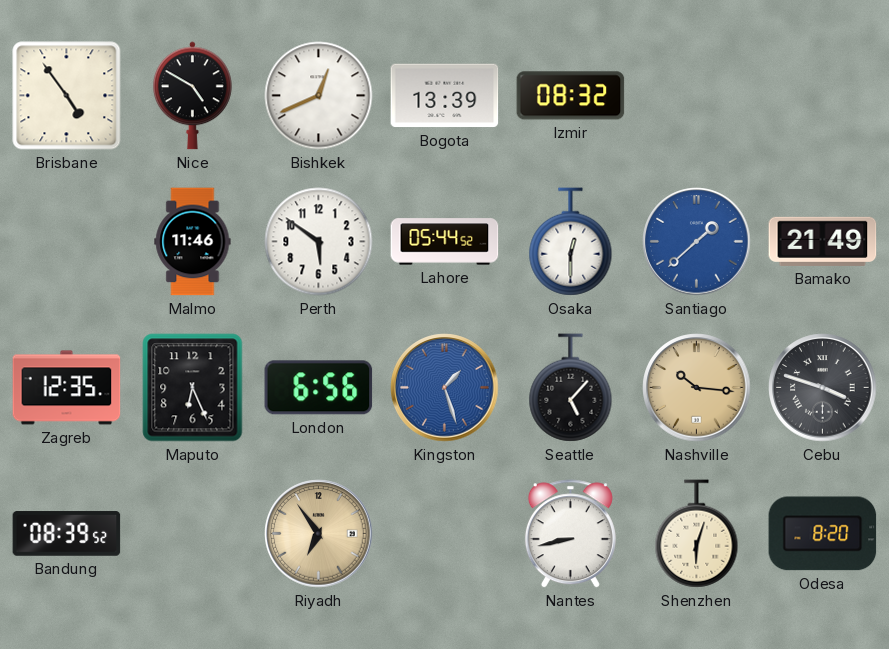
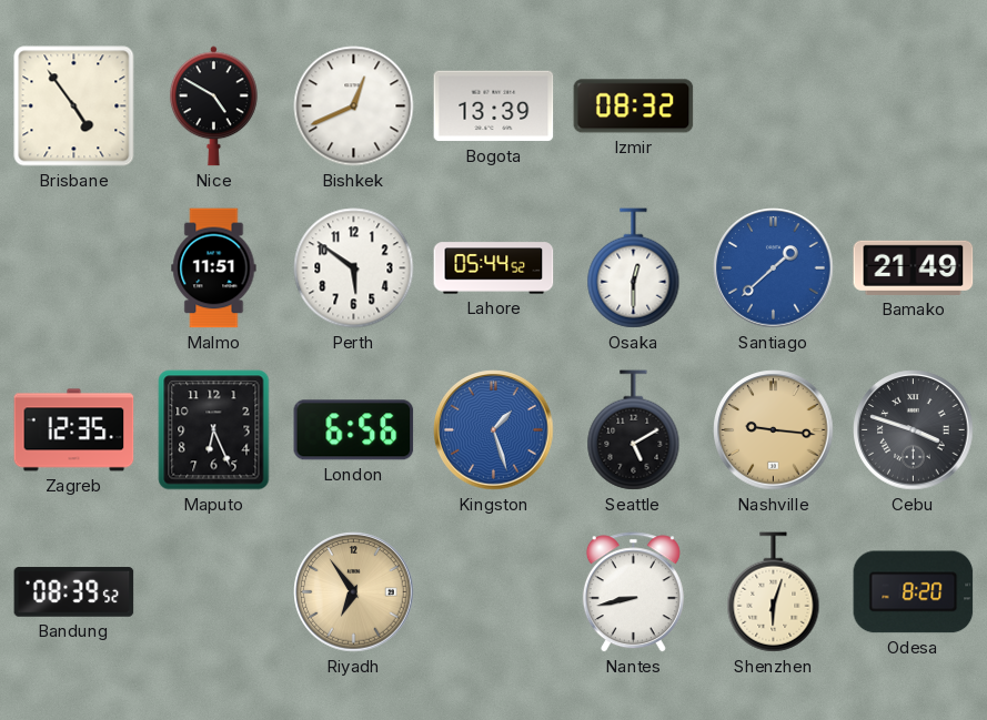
Malmo: 11:46 -> 11:51
Seattle: 5:07 -> 5:10
Nashville: 10:16 -> 9:16
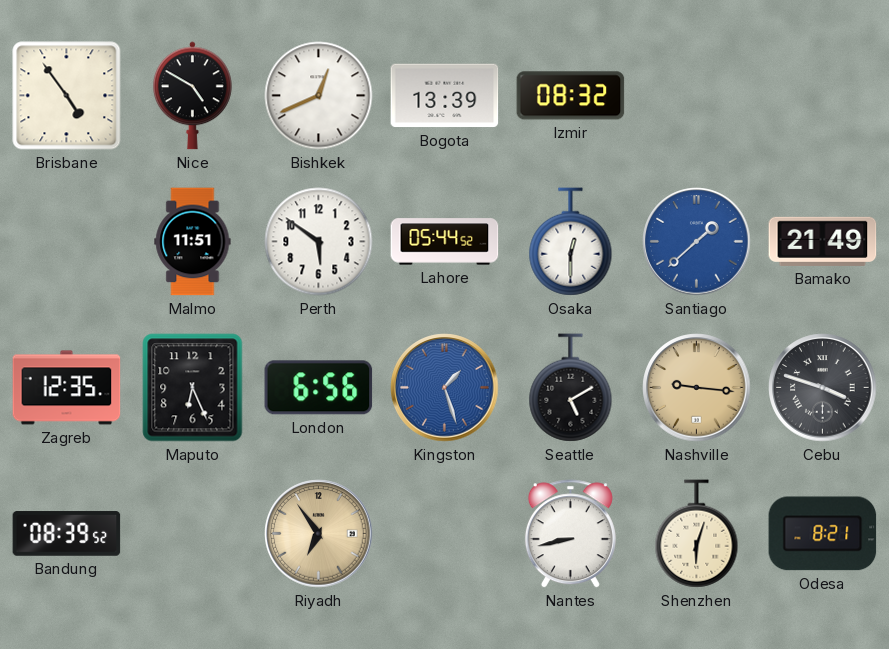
Odesa: 8:20 -> 8:21
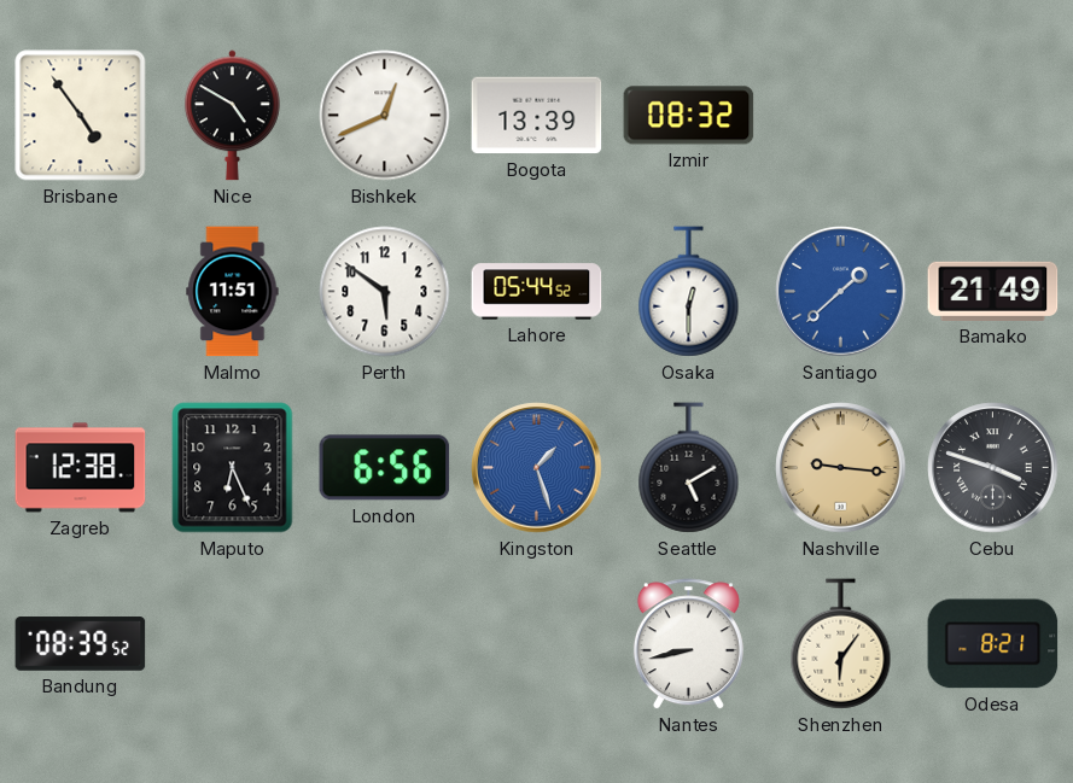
Zagreb: 12:35 -> 12:38
Riyadh: 6:54 -> none
Shenzhen: 6:03 -> 6:06
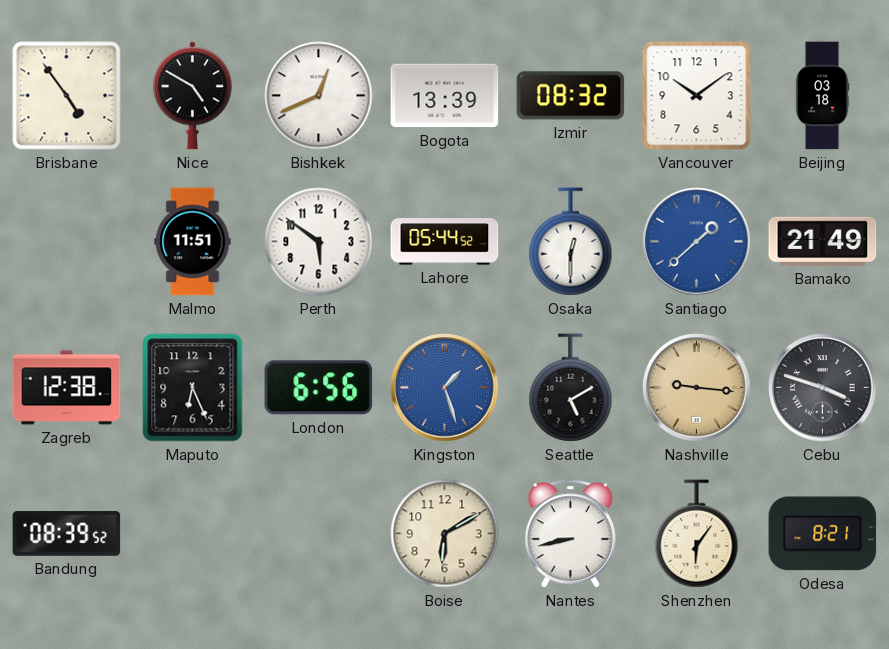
Vancouver: none -> 10:09
Beijing: none -> 03:18
Boise: none -> 6:10
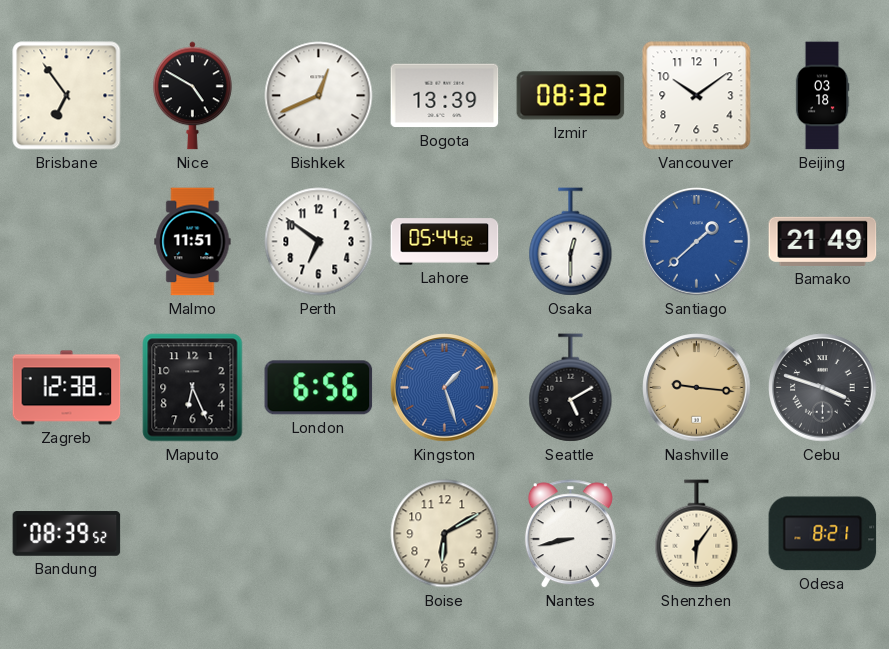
Brisbane: 4:54 -> 6:54
Perth: 5:51 -> 6:51
